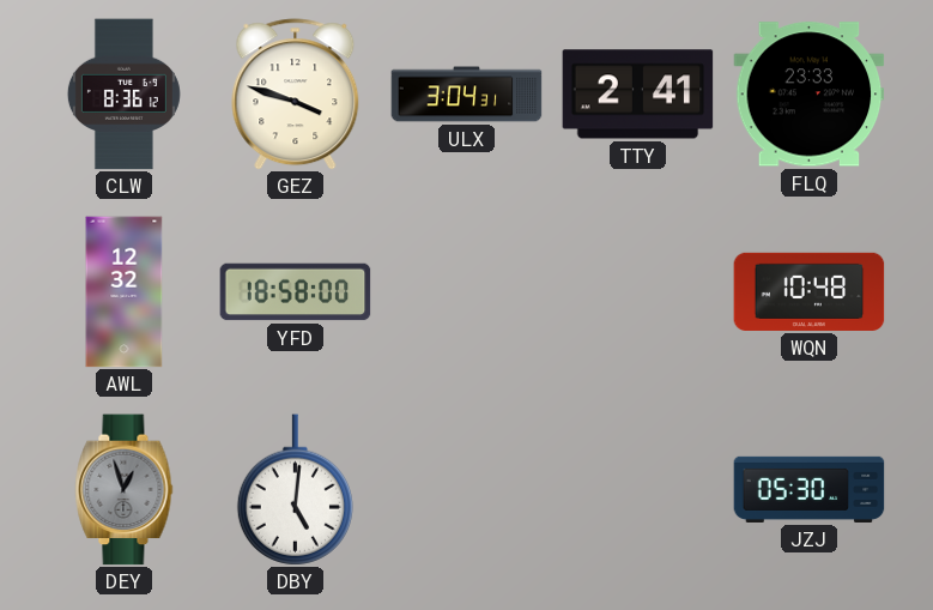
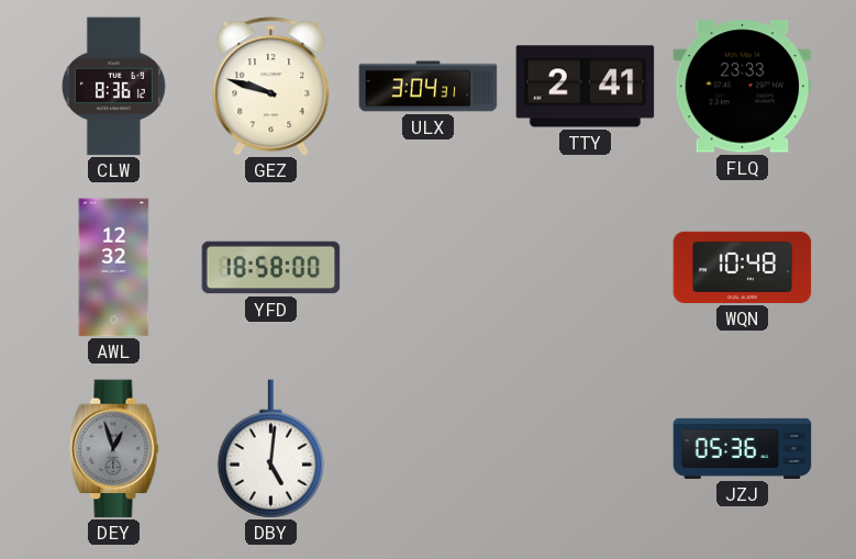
GEZ: 3:48 -> 9:48
JZJ: 05:30 -> 05:36
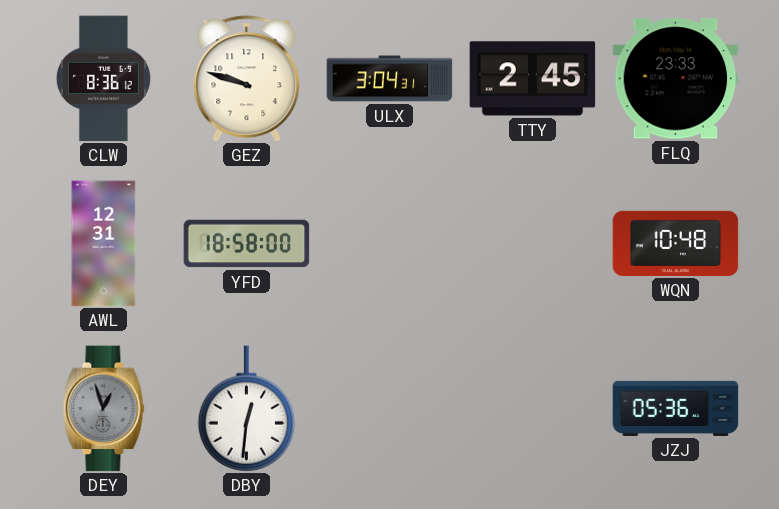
TTY: 2:41 -> 2:45
AWL: 12:32 -> 12:31
DBY: 5:01 -> 12:31
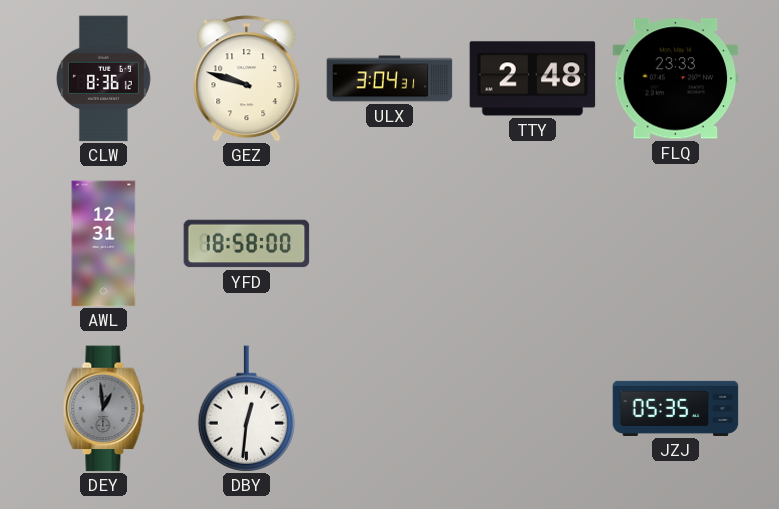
TTY: 2:45 -> 2:48
WQN: 10:48 -> none
DEY: 12:57 -> 12:59
JZJ: 05:36 -> 05:35
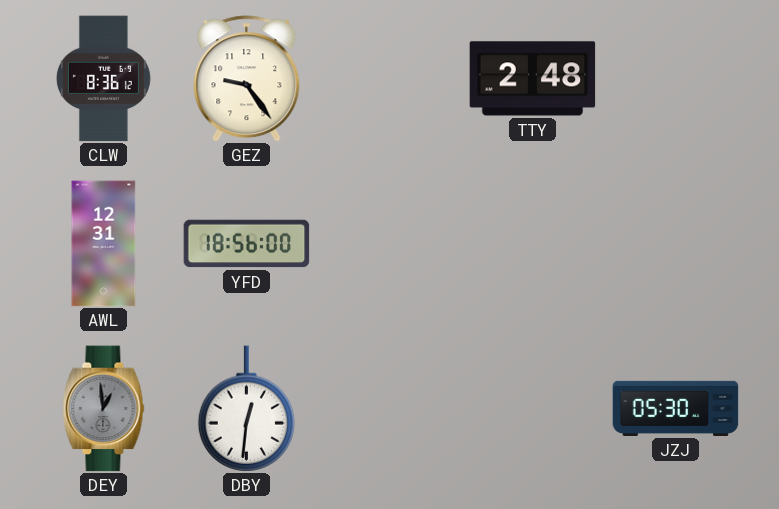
GEZ: 9:48 -> 9:24
ULX: 3:04 -> none
FLQ: 23:33 -> none
YFD: 18:58 -> 18:56
JZJ: 05:35 -> 05:30
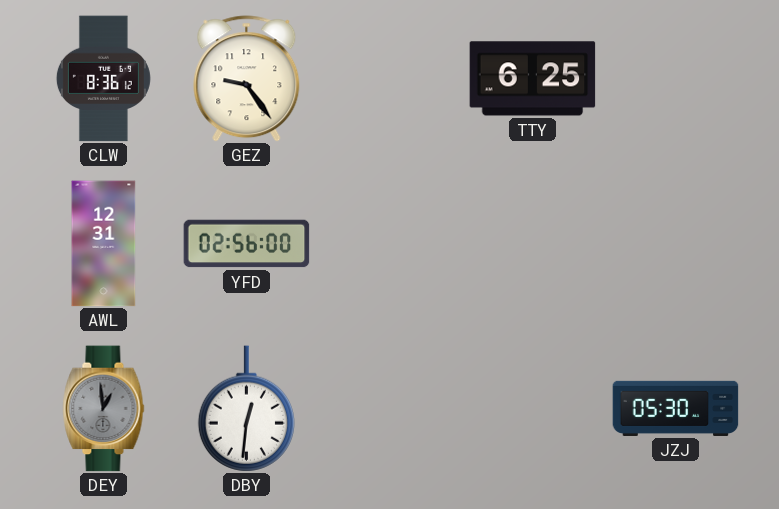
TTY: 2:48 -> 6:25
YFD: 18:56 -> 02:56
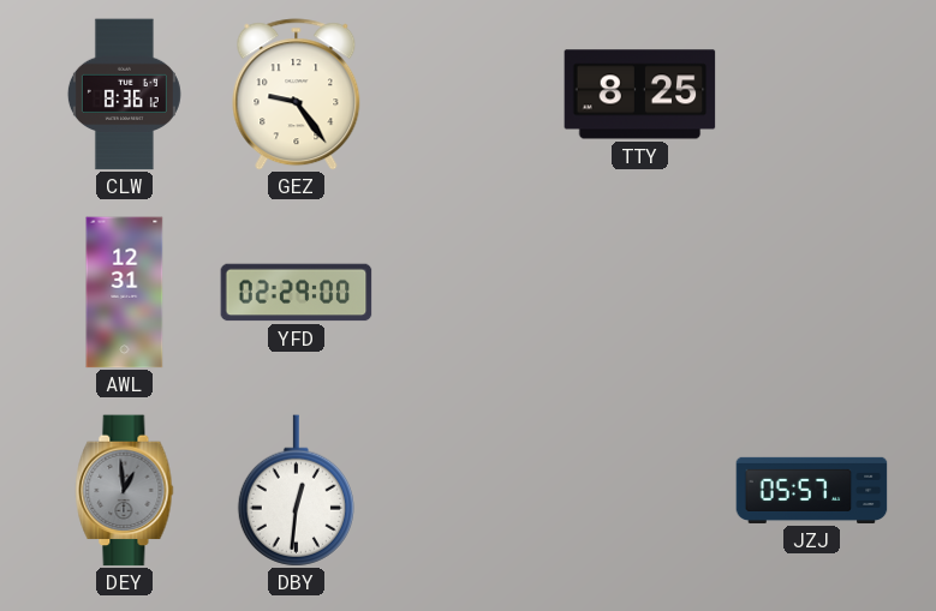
TTY: 6:25 -> 8:25
YFD: 02:56 -> 02:29
JZJ: 05:30 -> 05:57
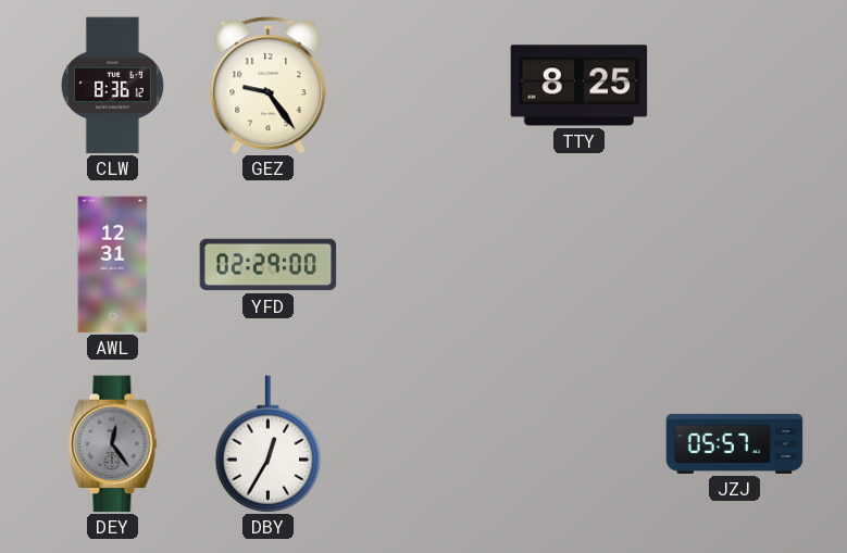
DEY: 12:59 -> 12:24
DBY: 12:31 -> 12:35
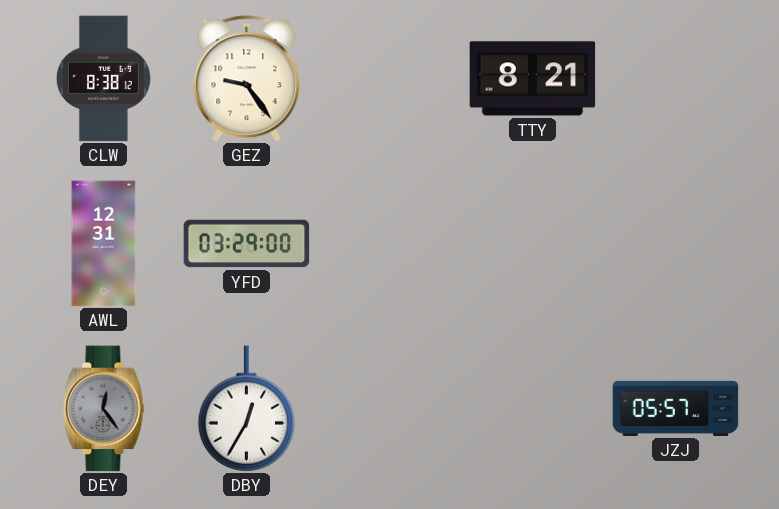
CLW: 8:36 -> 8:38
TTY: 8:25 -> 8:21
YFD: 02:29 -> 03:29
